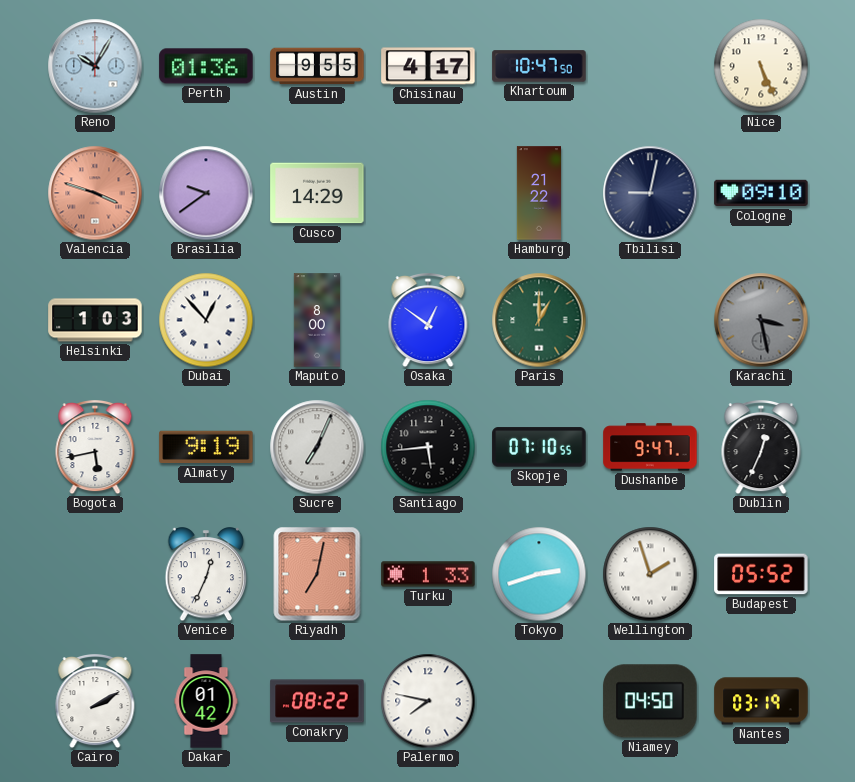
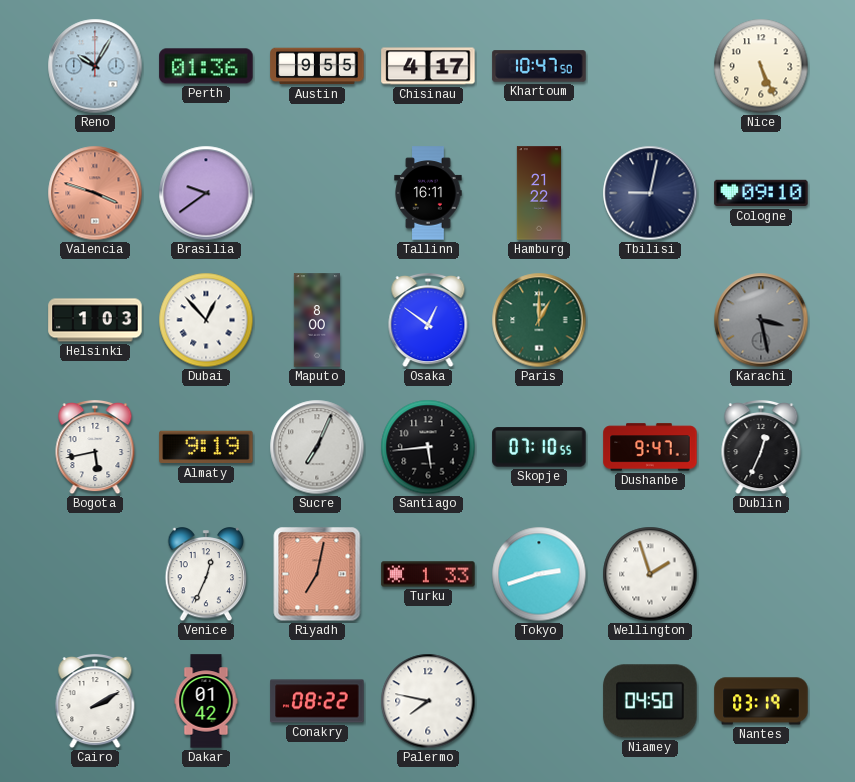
Cusco: 14:29 -> none
Tallinn: none -> 16:11
Budapest: 05:52 -> none
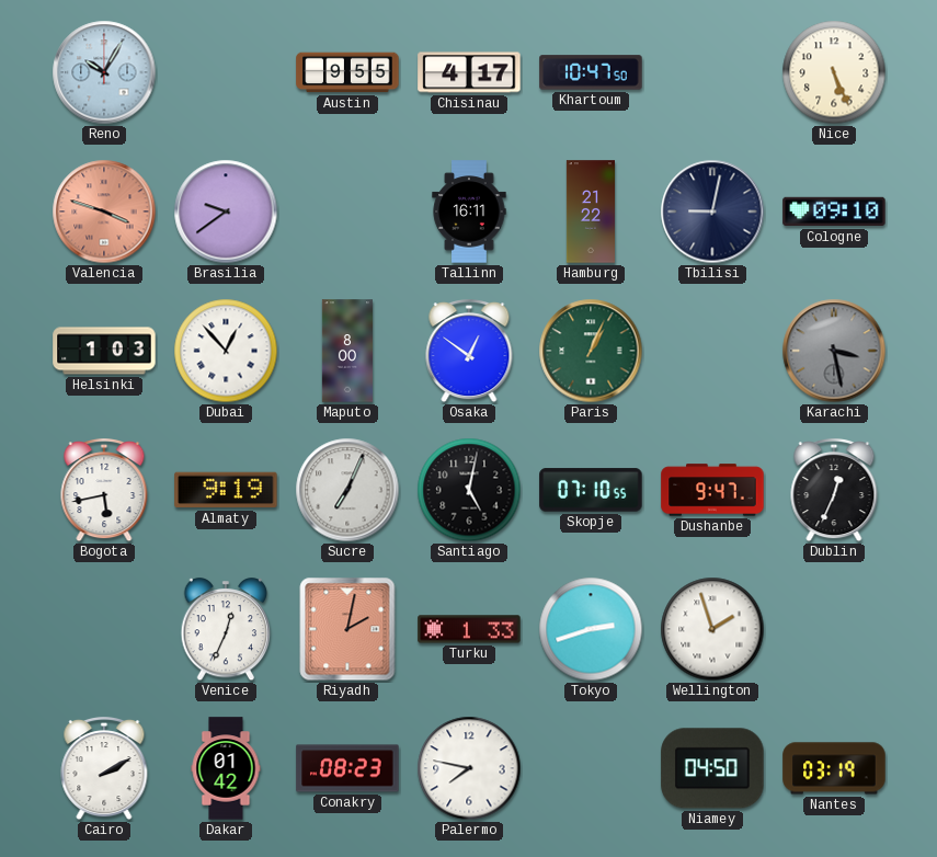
Perth: 01:36 -> none
Paris: 1:00 -> 1:04
Santiago: 5:44 -> 5:02
Riyadh: 7:02 -> 2:02
Conakry: 08:22 -> 08:23
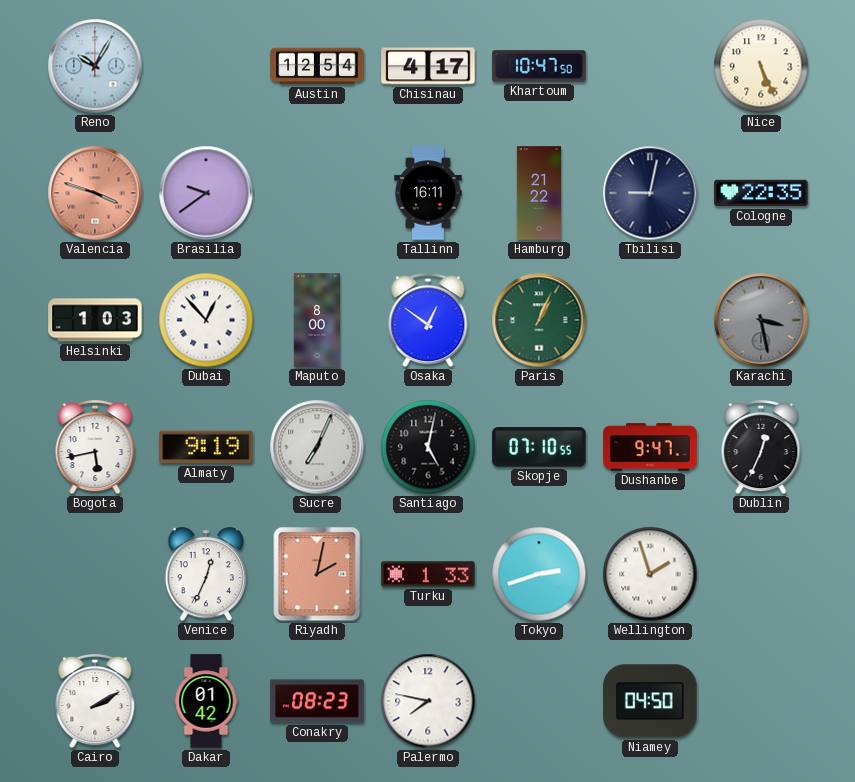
Austin: 9:55 -> 12:54
Cologne: 09:10 -> 22:35
Nantes: 03:19 -> none
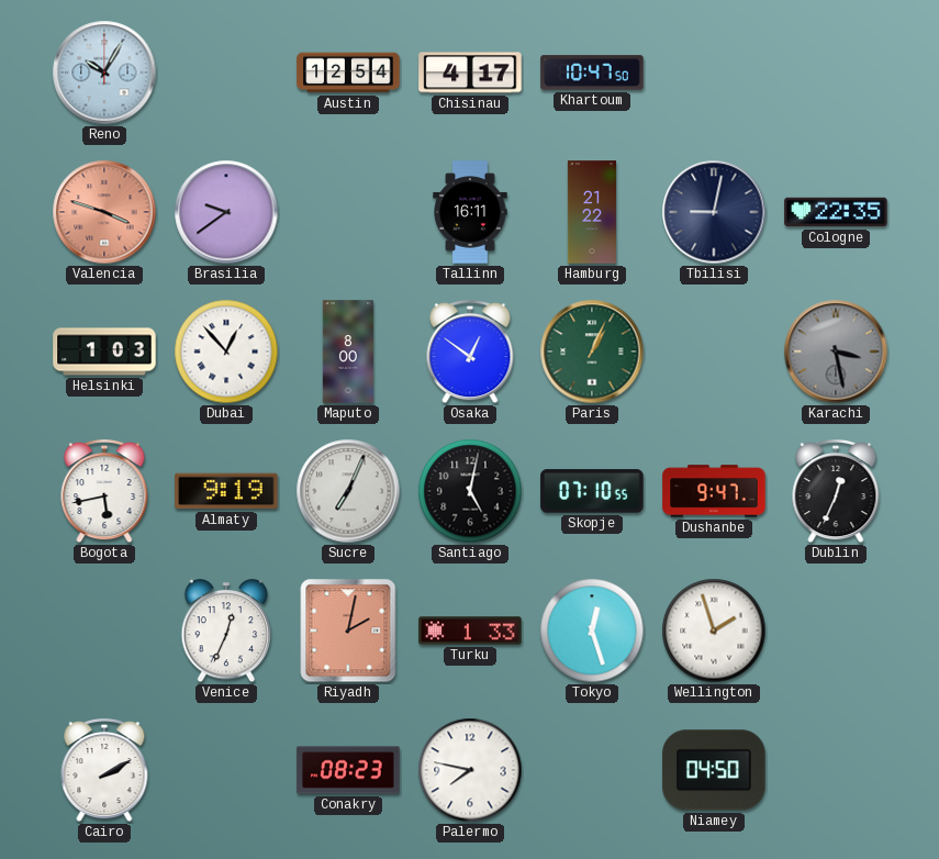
Nice: 5:26 -> none
Tokyo: 2:42 -> 12:27
Dakar: 01:42 -> none
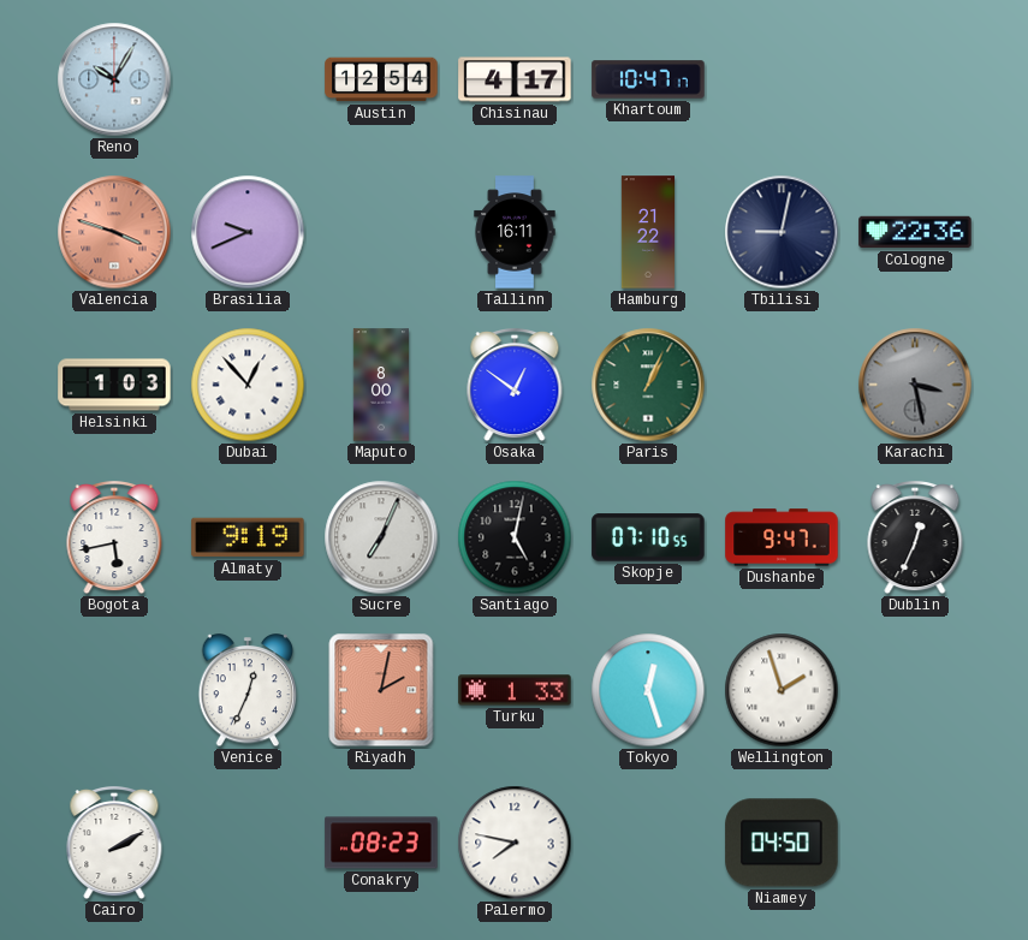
Khartoum: 10:47:50 -> 10:47:17
Brasilia: 9:39 -> 9:41
Cologne: 22:35 -> 22:36
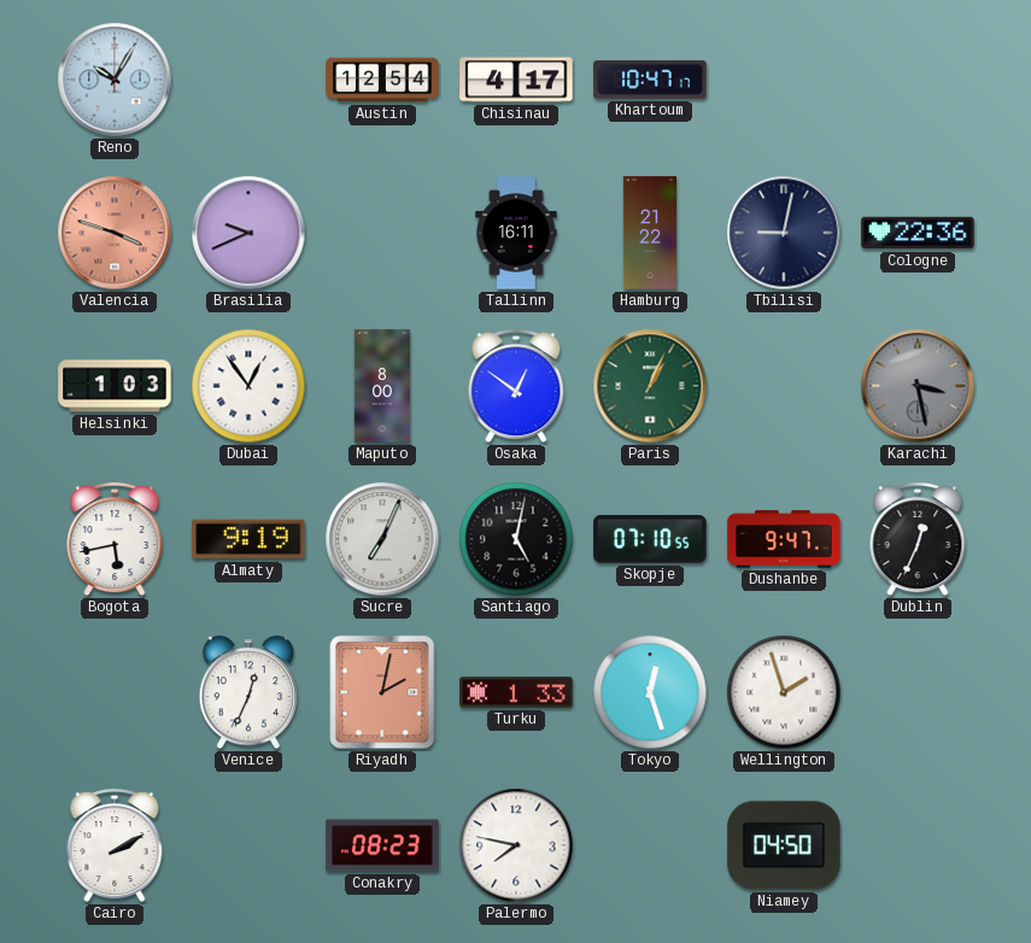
Dubai: 12:53 -> 12:54
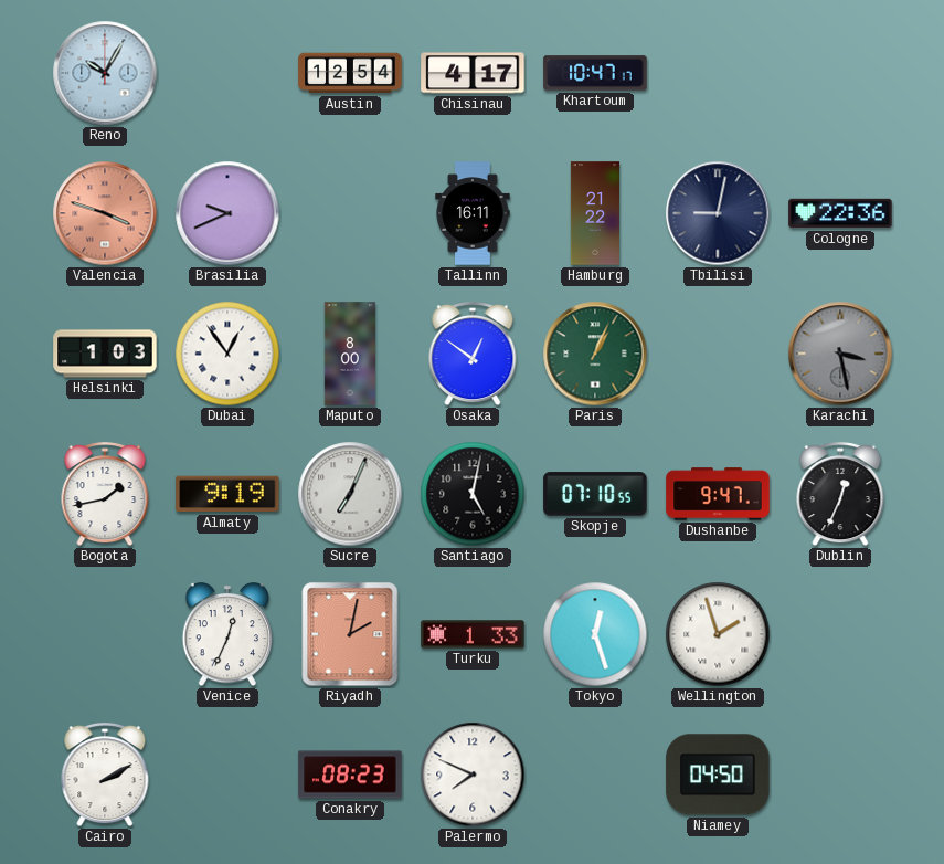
Bogota: 5:43 -> 1:43
Palermo: 7:47 -> 7:49
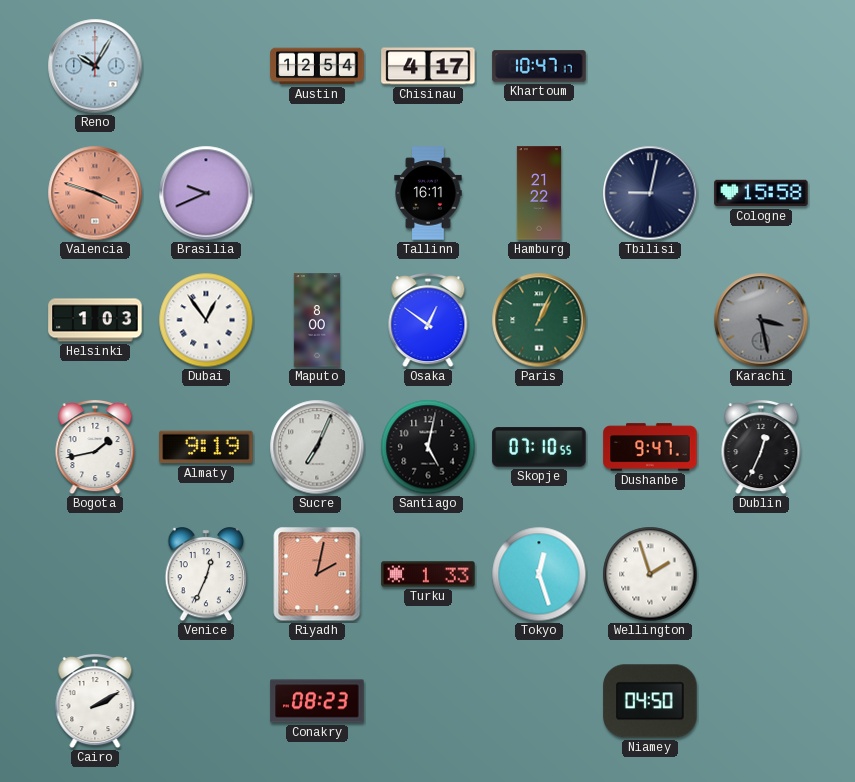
Cologne: 22:36 -> 15:58
Palermo: 7:49 -> none
